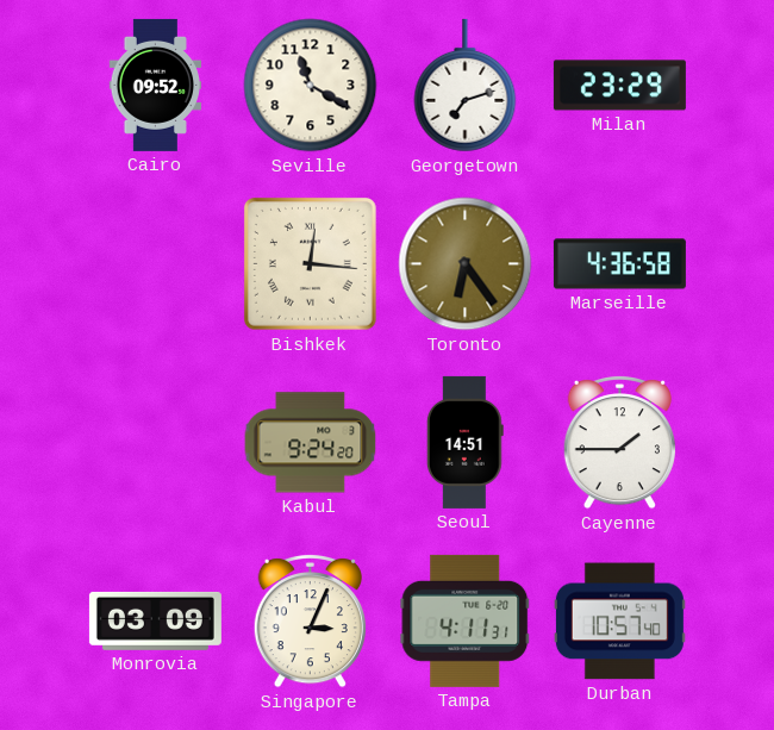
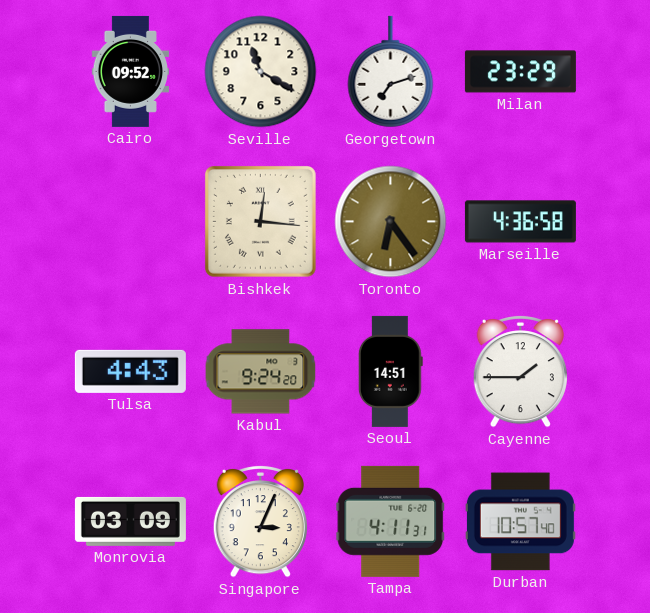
Tulsa: none -> 4:43
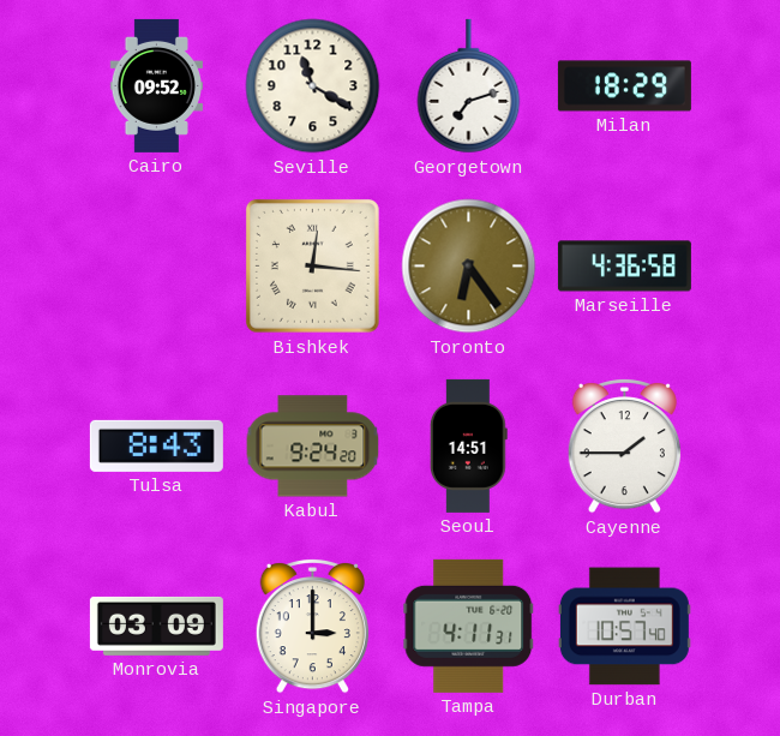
Milan: 23:29 -> 18:29
Tulsa: 4:43 -> 8:43
Singapore: 3:04 -> 3:00
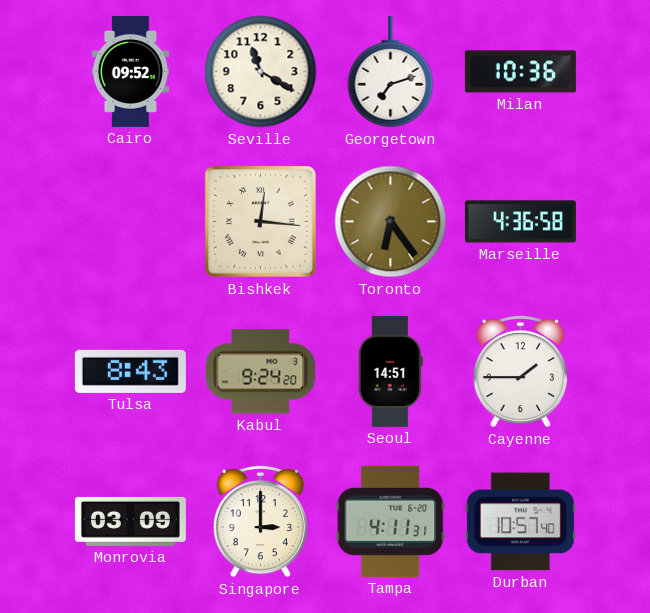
Milan: 18:29 -> 10:36
